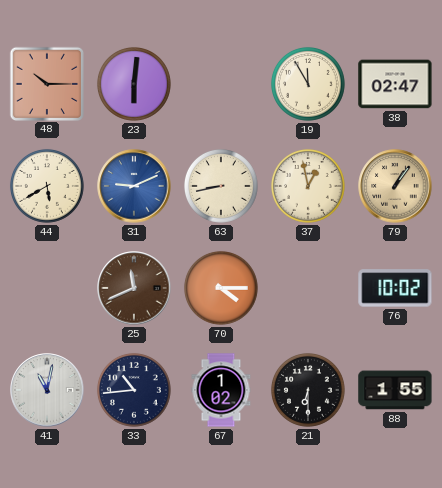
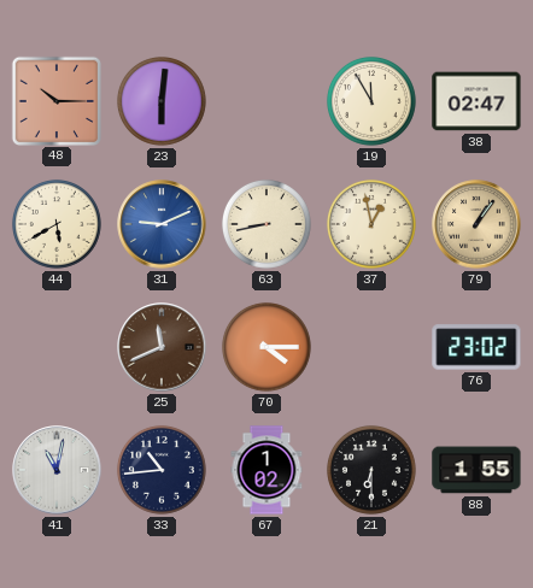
76: 10:02 -> 23:02
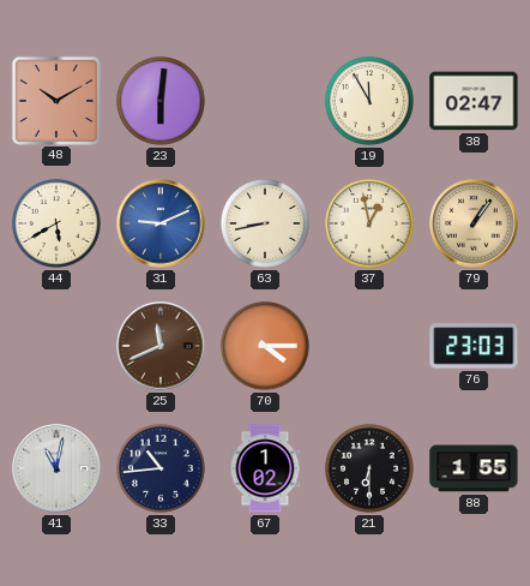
48: 10:15 -> 10:10
76: 23:02 -> 23:03
